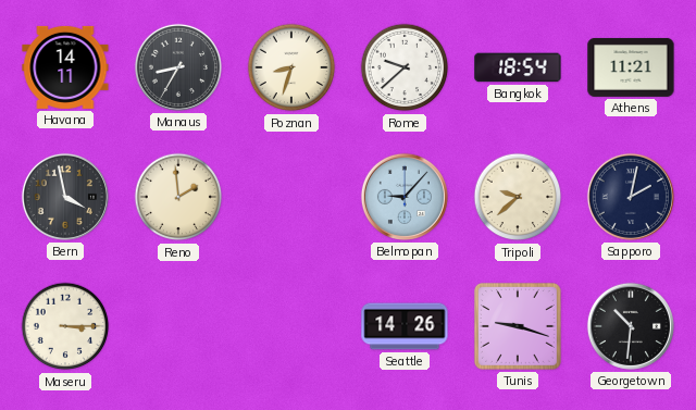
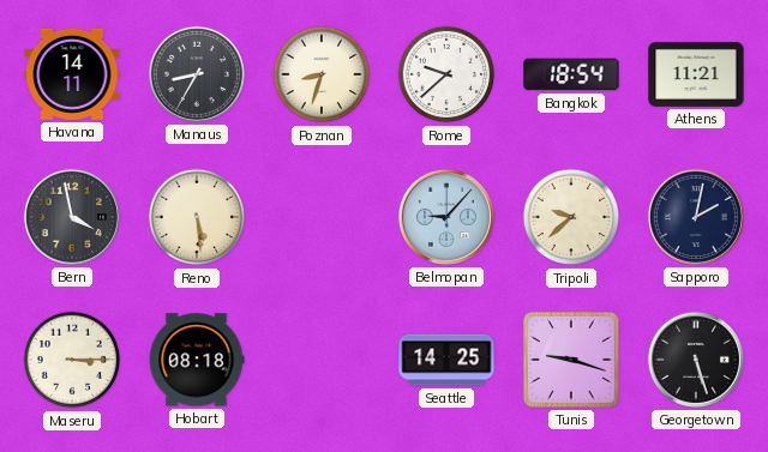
Reno: 1:59 -> 5:29
Hobart: none -> 08:18
Seattle: 14:26 -> 14:25
Georgetown: 10:31 -> 5:27
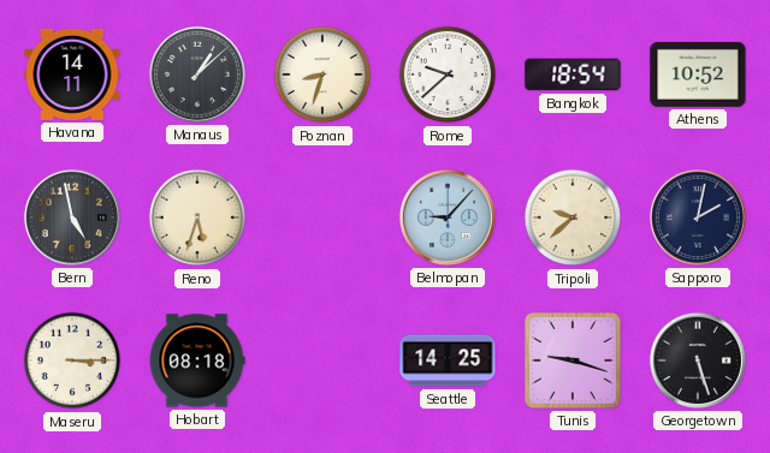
Manaus: 8:35 -> 1:08
Athens: 11:21 -> 10:52
Bern: 3:58 -> 4:58
Reno: 5:29 -> 5:33
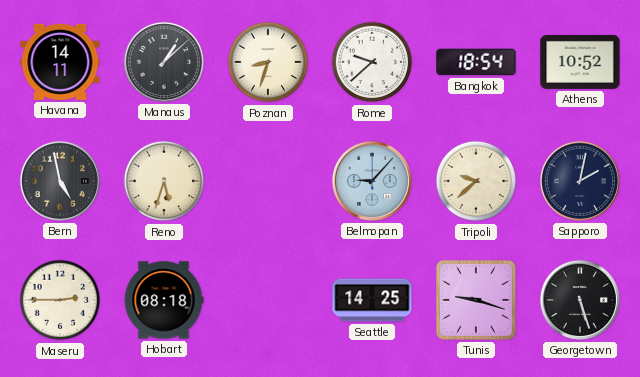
Maseru: 3:15 -> 2:45
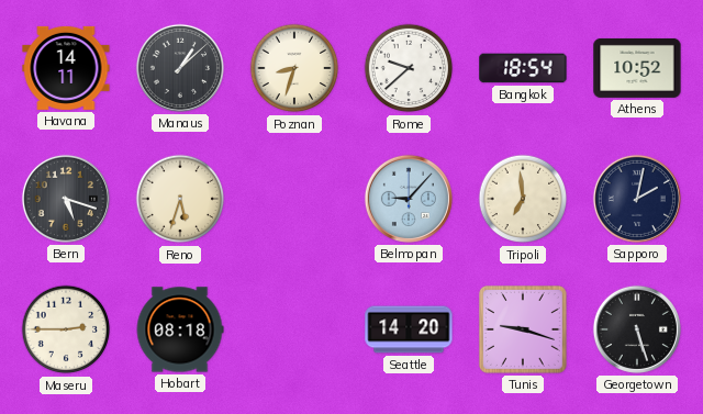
Bern: 4:58 -> 5:18
Tripoli: 9:38 -> 6:59
Seattle: 14:25 -> 14:20
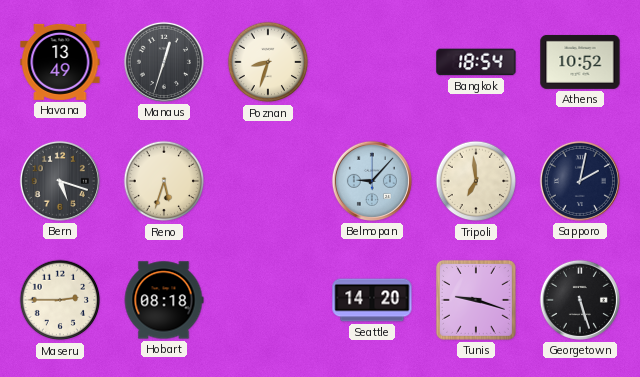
Havana: 14:11 -> 13:49
Manaus: 1:08 -> 12:33
Rome: 9:38 -> none
